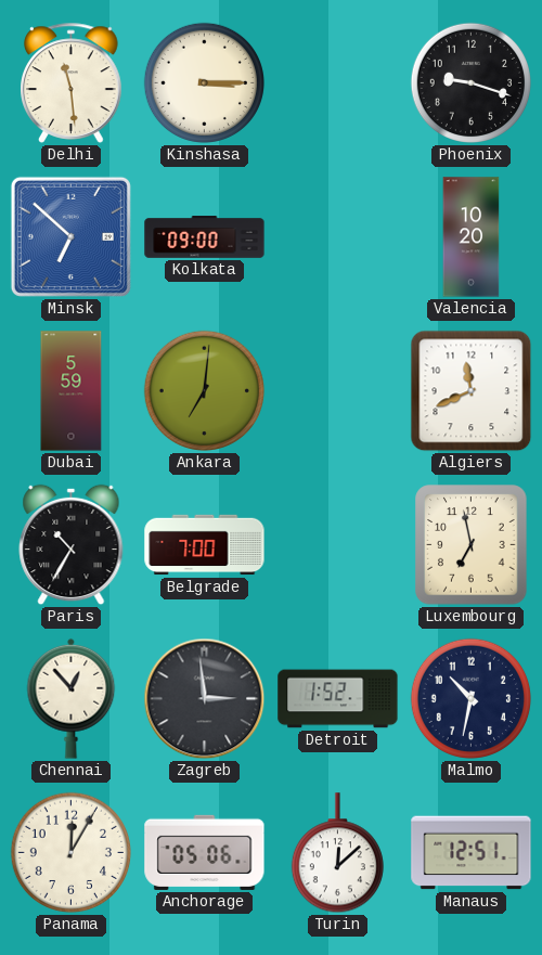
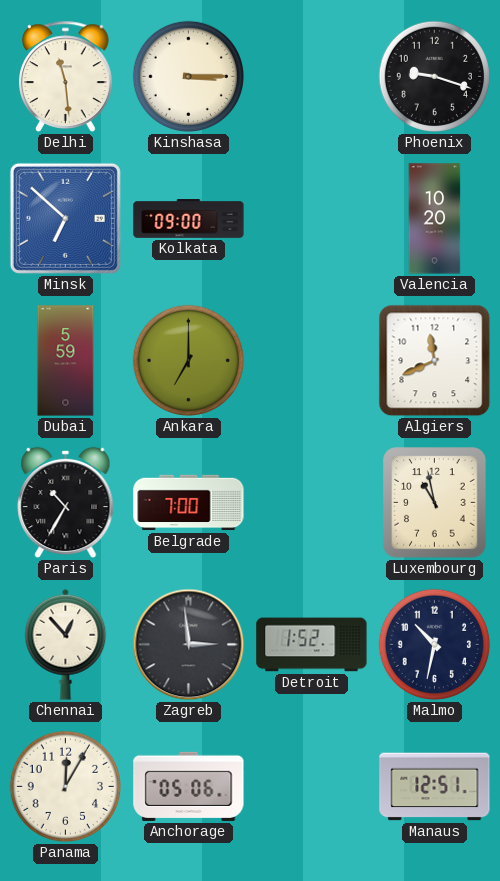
Ankara: 7:01 -> 7:00
Luxembourg: 6:58 -> 10:58
Turin: 12:08 -> none
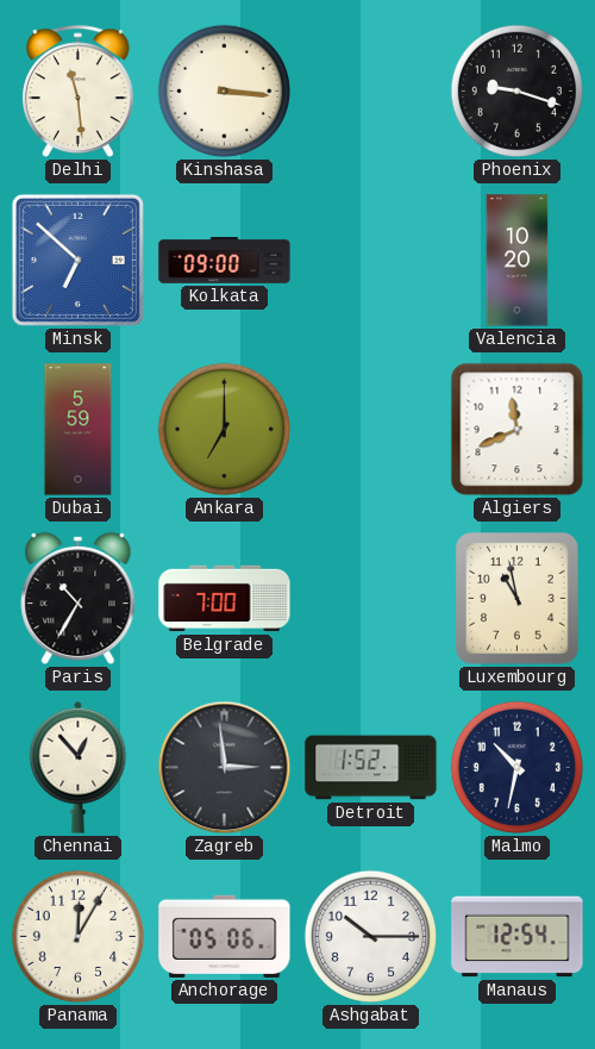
Kinshasa: 3:15 -> 3:16
Ashgabat: none -> 10:15
Manaus: 12:51 -> 12:54
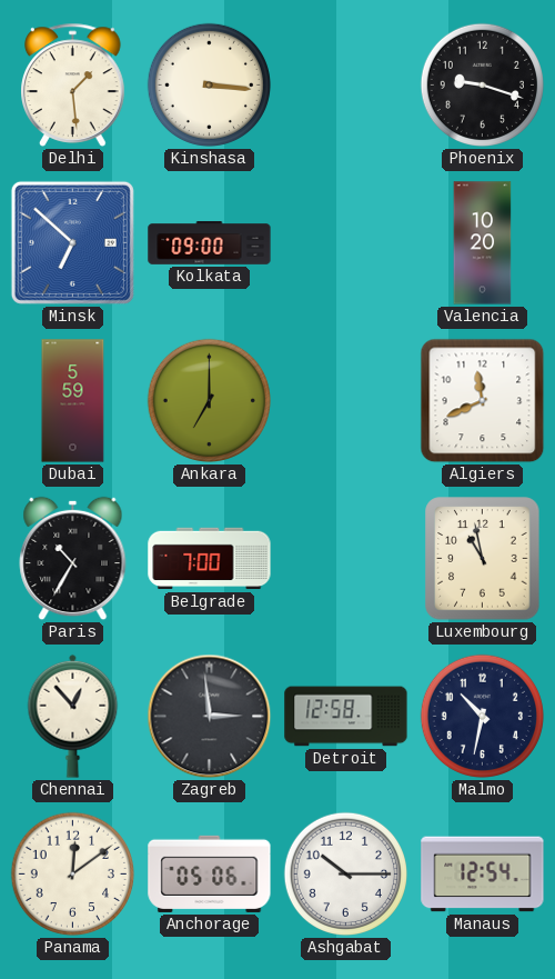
Delhi: 11:29 -> 1:29
Detroit: 1:52 -> 12:58
Panama: 12:05 -> 12:09
